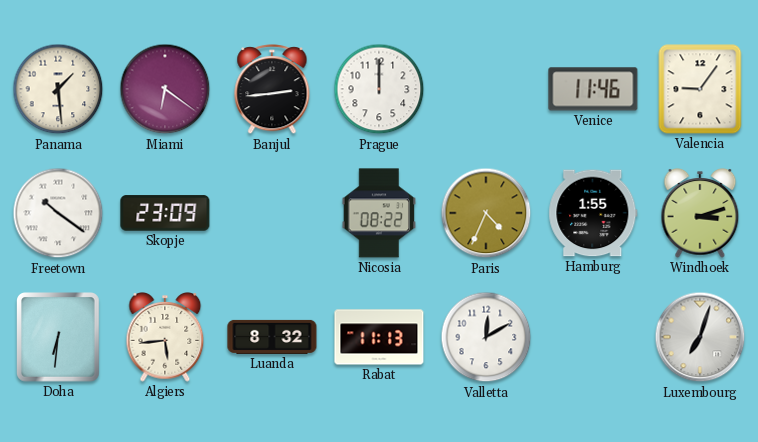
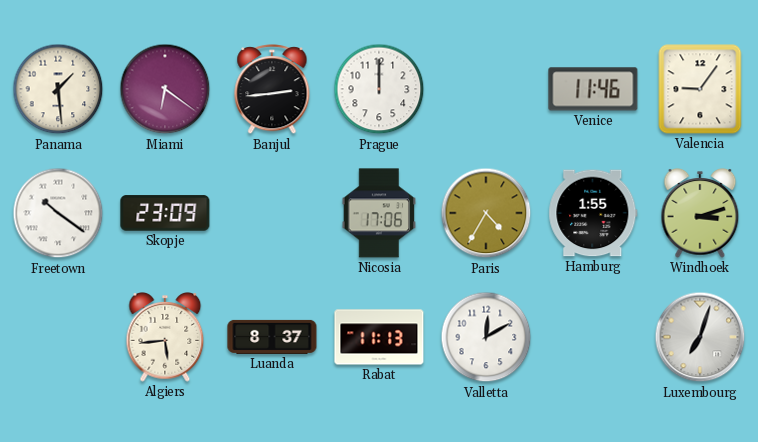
Nicosia: 08:22 -> 17:06
Paris: 4:34 -> 4:35
Doha: 6:31 -> none
Luanda: 8:32 -> 8:37
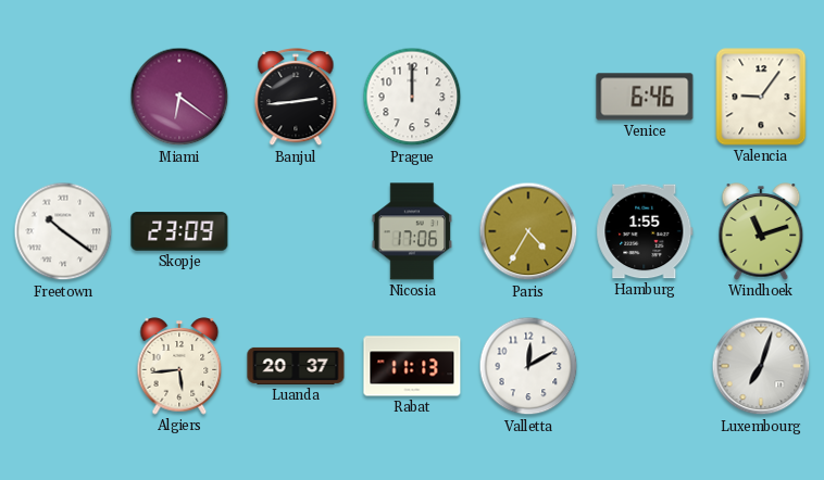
Panama: 1:29 -> none
Venice: 11:46 -> 6:46
Windhoek: 3:12 -> 11:12
Luanda: 8:37 -> 20:37
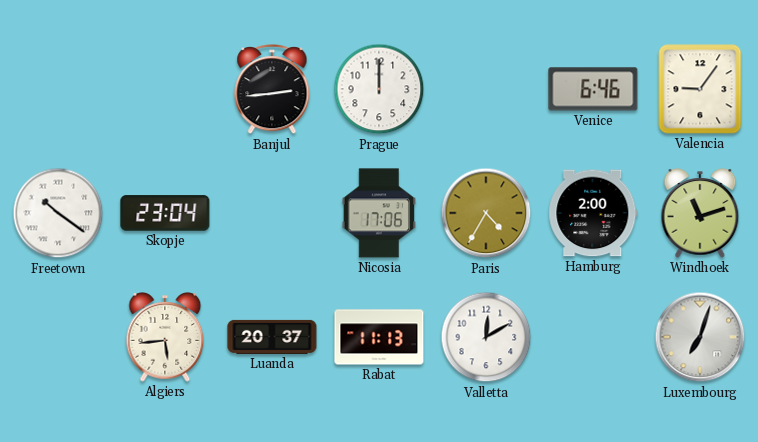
Miami: 6:21 -> none
Skopje: 23:09 -> 23:04
Hamburg: 1:55 -> 2:00
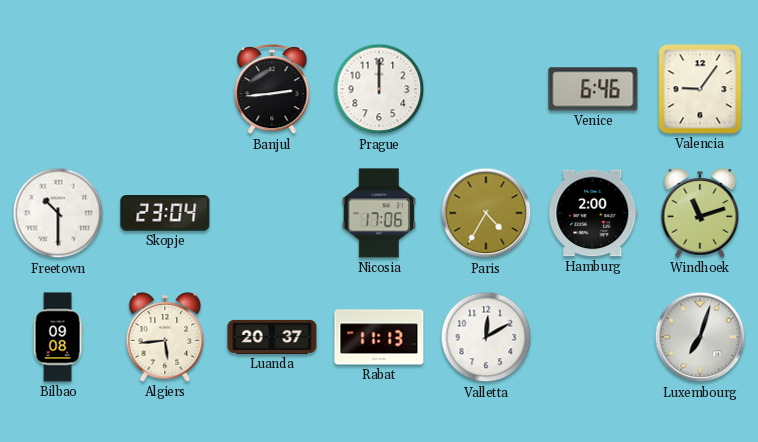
Freetown: 10:21 -> 10:30
Bilbao: none -> 09:08
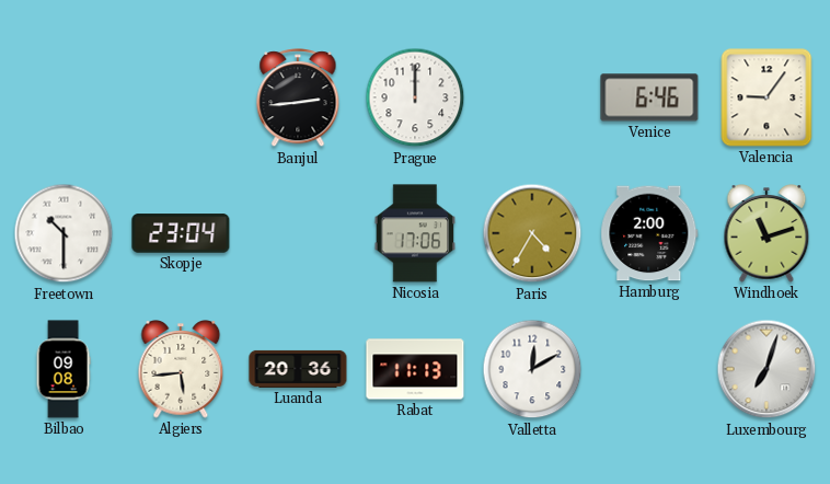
Luanda: 20:37 -> 20:36
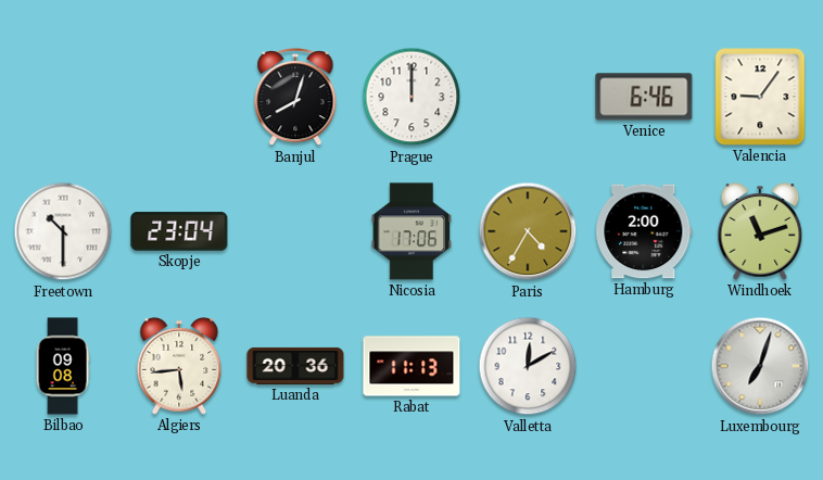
Banjul: 2:44 -> 8:03
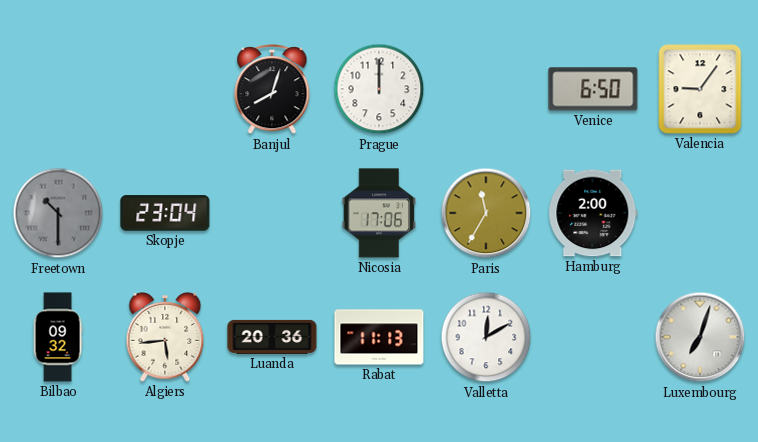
Venice: 6:46 -> 6:50
Freetown dial: white -> grey
Paris: 4:35 -> 11:35
Windhoek: 11:12 -> none
Bilbao: 09:08 -> 09:32
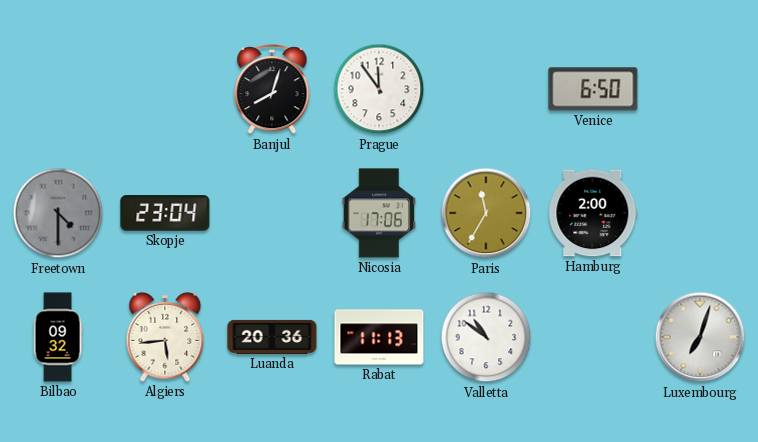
Prague: 12:00 -> 11:54
Valencia: 9:06 -> none
Freetown: 10:30 -> 4:30
Valletta: 12:10 -> 10:51
